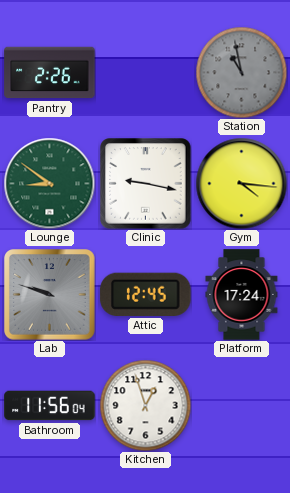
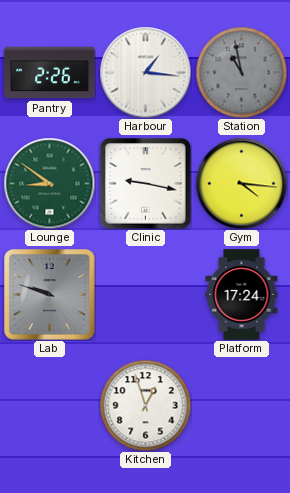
Harbour: none -> 1:16
Attic: 12:45 -> none
Bathroom: 11:56 -> none
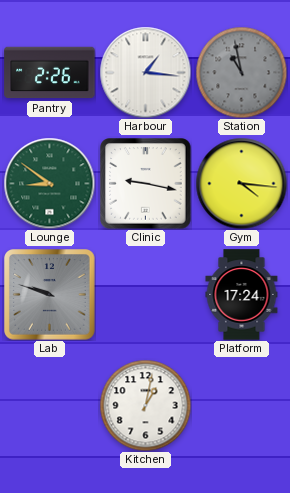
Kitchen: 12:57 -> 1:02
